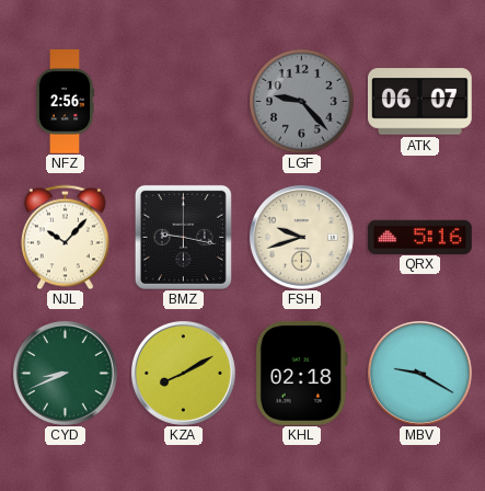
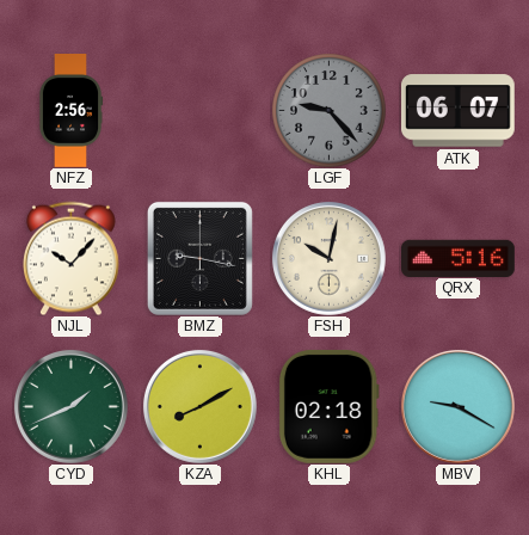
FSH: 9:42 -> 10:02
CYD: 8:41 -> 1:41
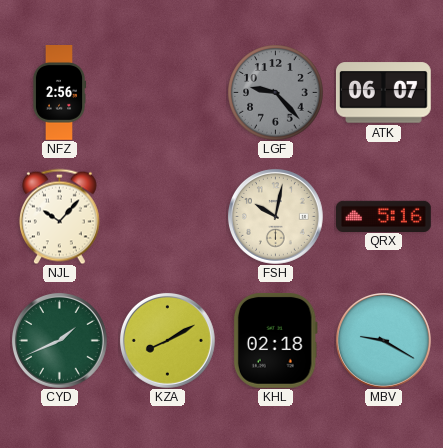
BMZ: 9:17 -> none
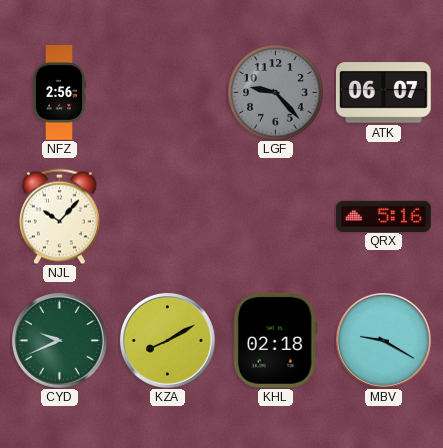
FSH: 10:02 -> none
CYD: 1:41 -> 9:41
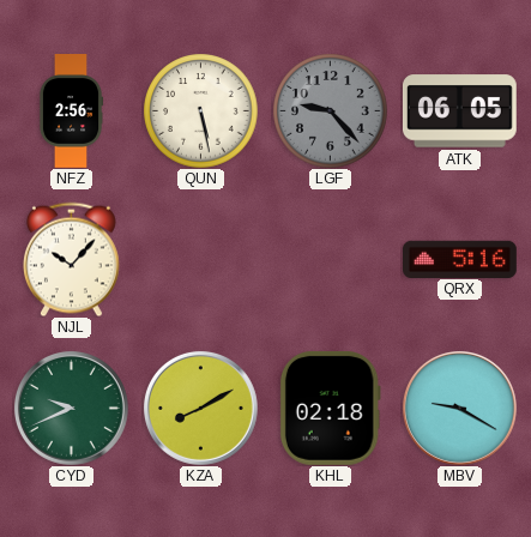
QUN: none -> 5:28
ATK: 06:07 -> 06:05
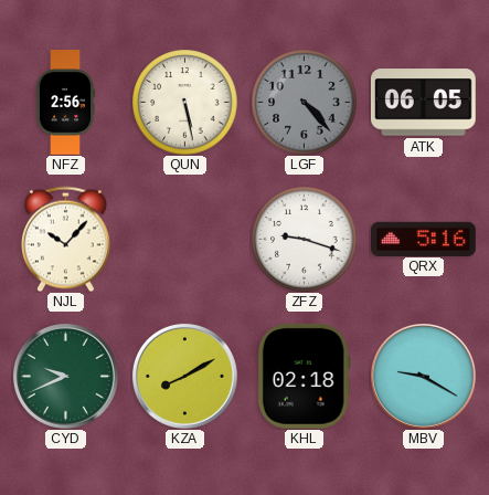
LGF: 9:23 -> 4:23
ZFZ: none -> 9:18
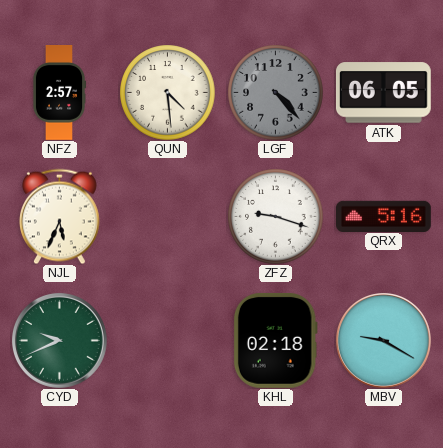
NFZ: 2:56 -> 2:57
QUN: 5:28 -> 4:29
NJL: 10:07 -> 5:34
KZA: 8:10 -> none
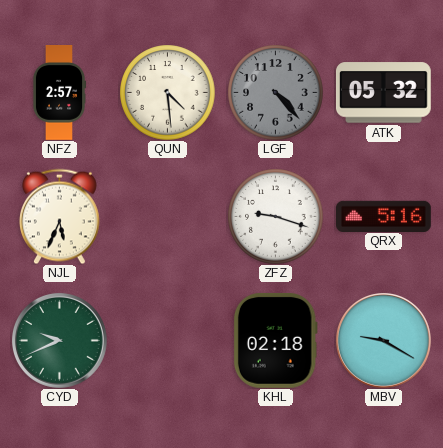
ATK: 06:05 -> 05:32
